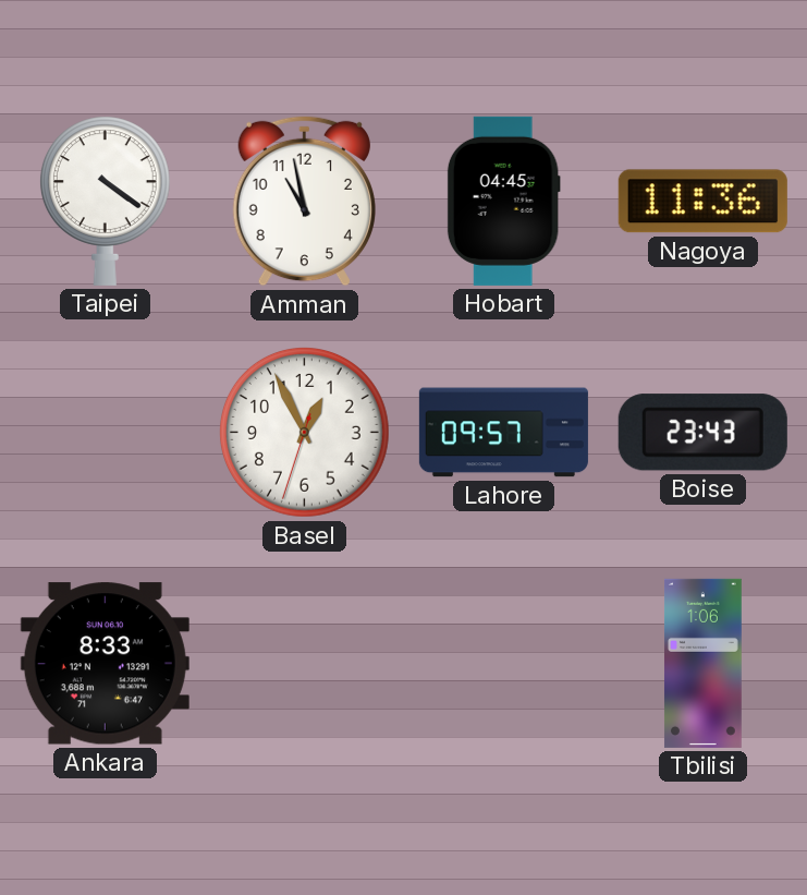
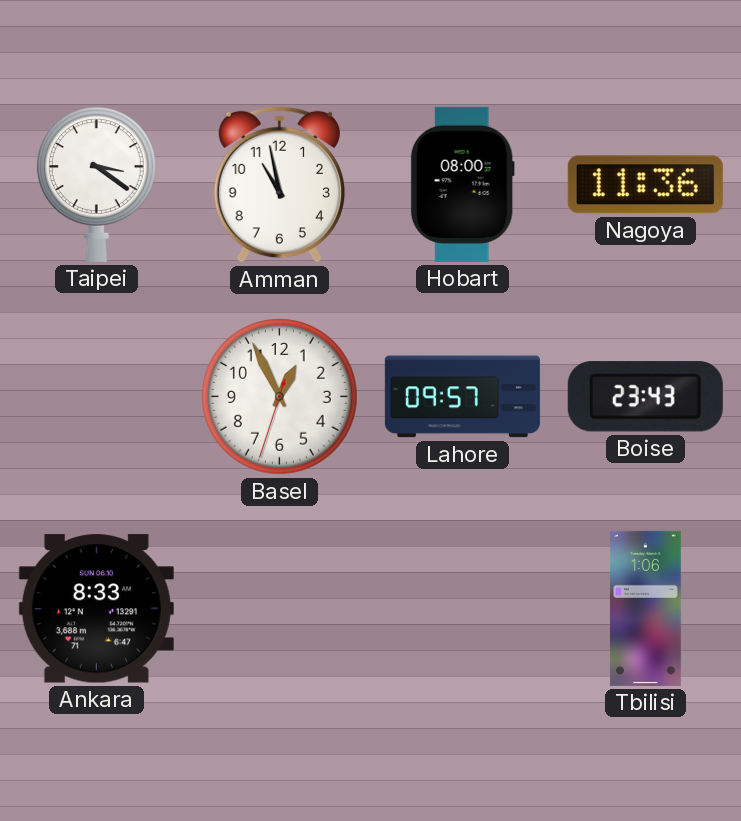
Taipei: 4:21 -> 3:21
Hobart: 04:45 -> 08:00
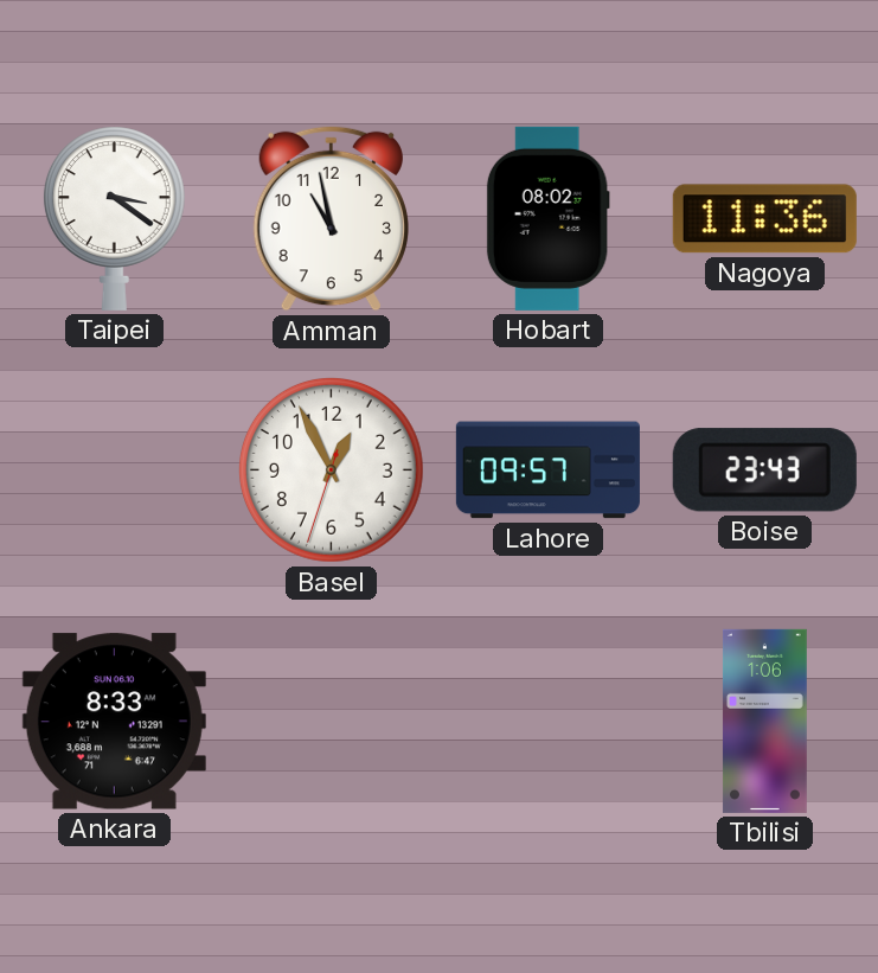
Hobart: 08:00 -> 08:02
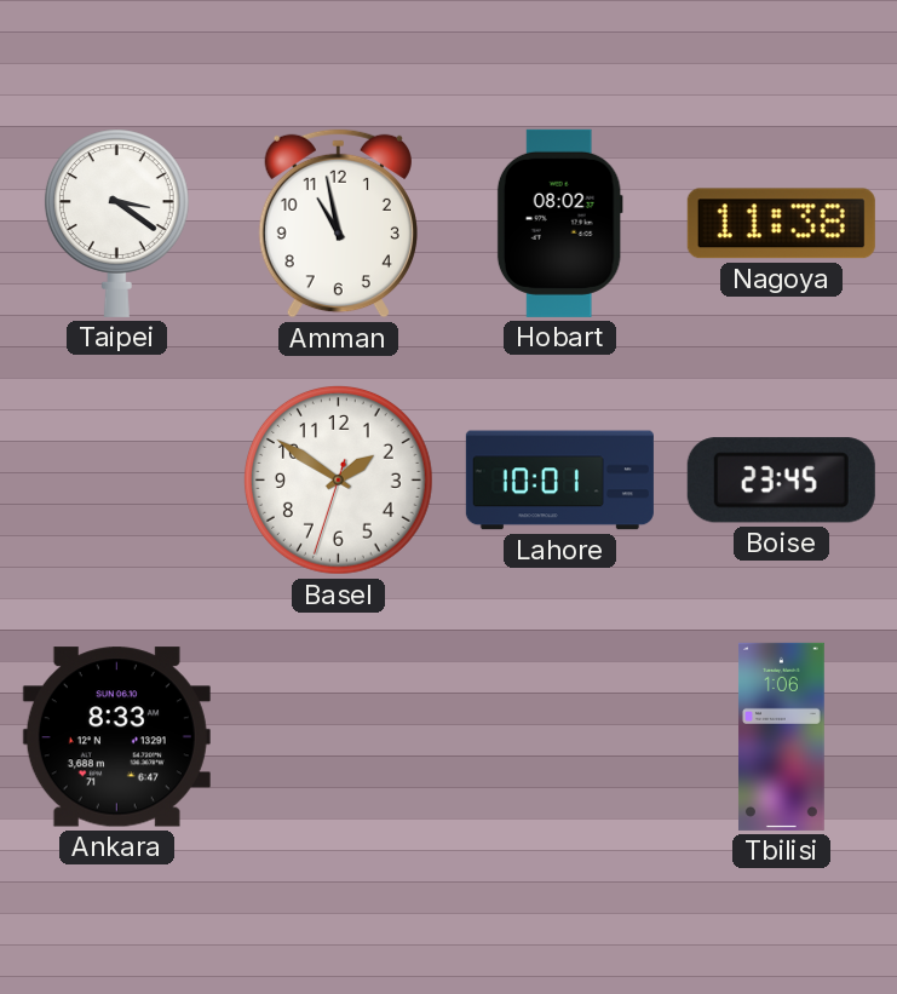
Nagoya: 11:36 -> 11:38
Basel: 12:55 -> 1:50
Lahore: 09:57 -> 10:01
Boise: 23:43 -> 23:45
